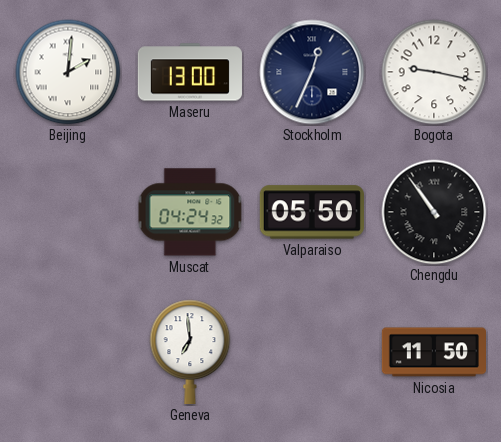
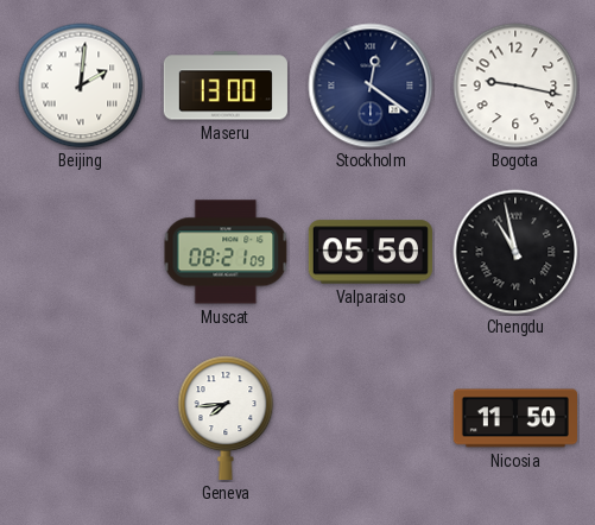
Stockholm: 12:34 -> 12:21
Muscat: 04:24 -> 08:21
Chengdu: 10:54 -> 10:58
Geneva: 6:59 -> 7:44
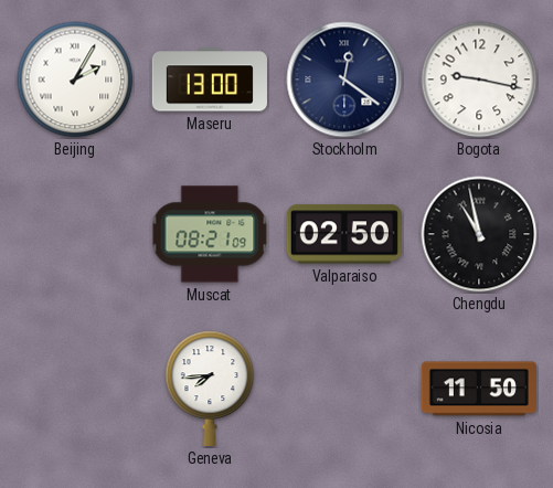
Beijing: 2:01 -> 2:05
Valparaiso: 05:50 -> 02:50
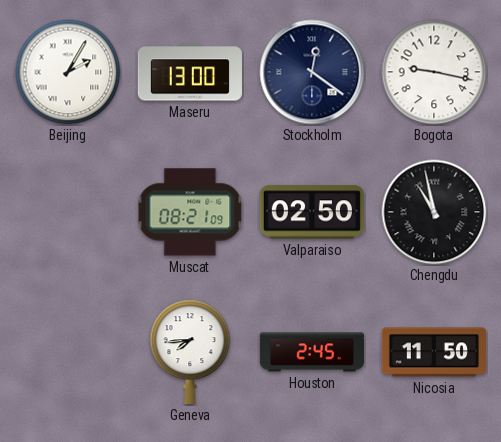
Houston: none -> 2:45
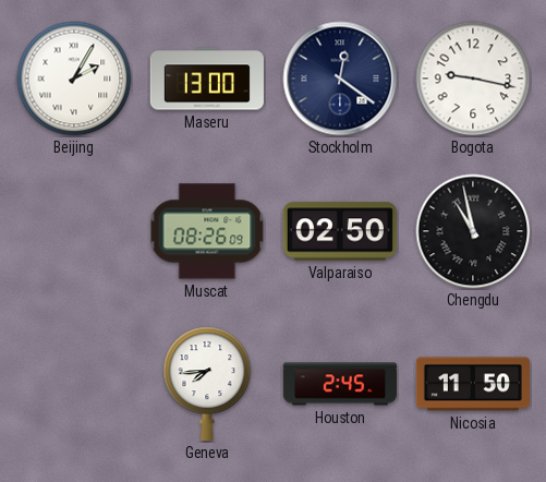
Muscat: 08:21 -> 08:26
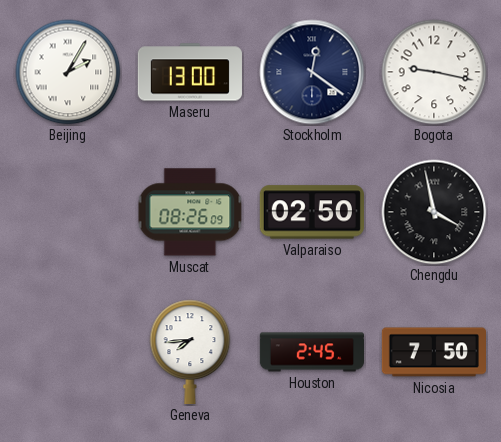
Chengdu: 10:58 -> 3:58
Nicosia: 11:50 -> 7:50
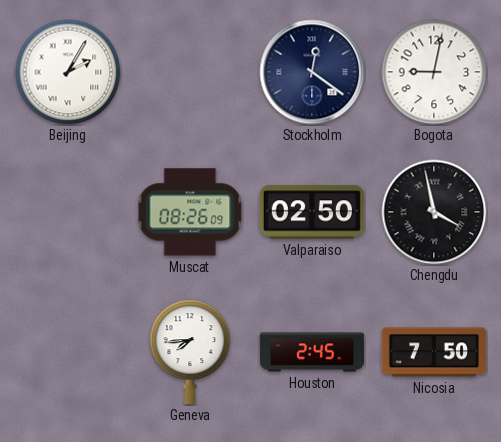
Maseru: 13:00 -> none
Bogota: 9:17 -> 9:02
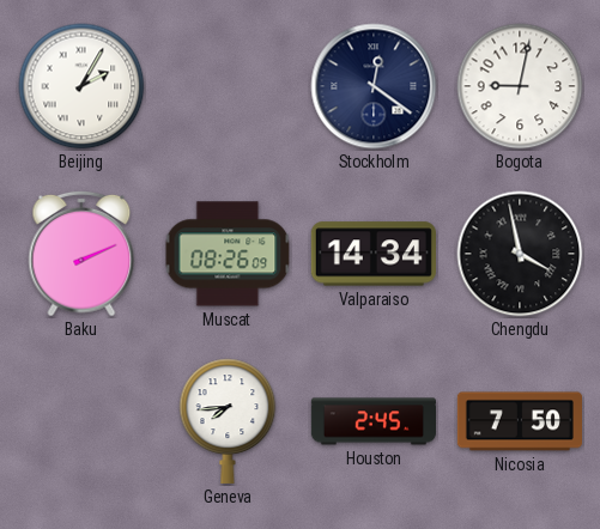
Baku: none -> 2:11
Valparaiso: 02:50 -> 14:34
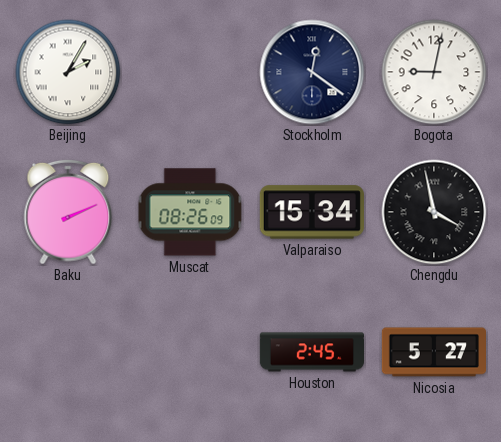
Valparaiso: 14:34 -> 15:34
Geneva: 7:44 -> none
Nicosia: 7:50 -> 5:27
